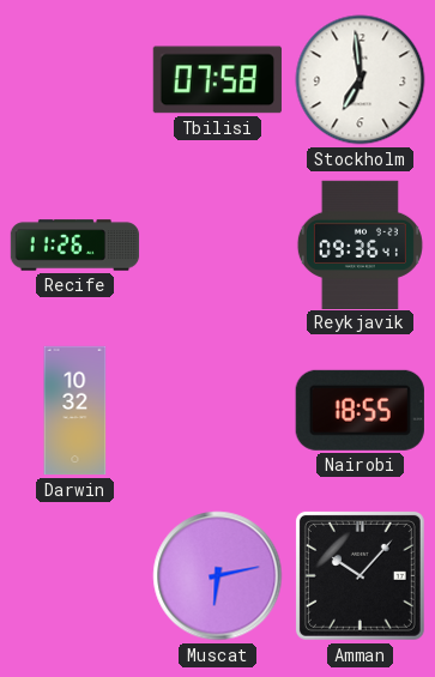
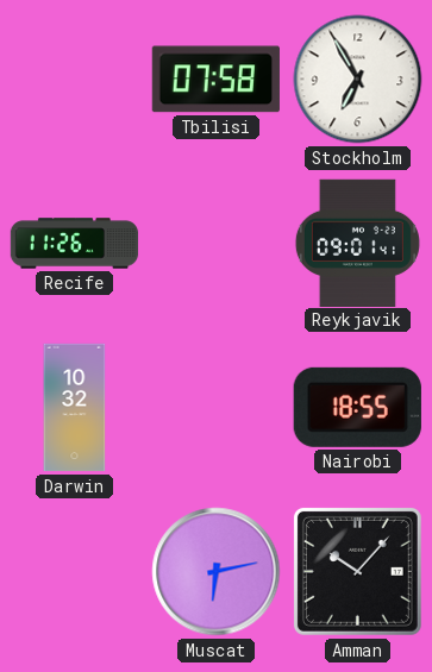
Stockholm: 6:59 -> 6:55
Reykjavik: 09:36 -> 09:01
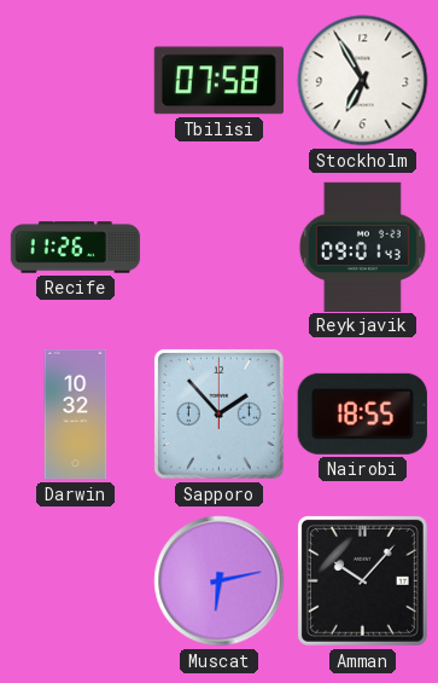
Reykjavik: 09:01:41 -> 09:01:43
Sapporo: none -> 1:53
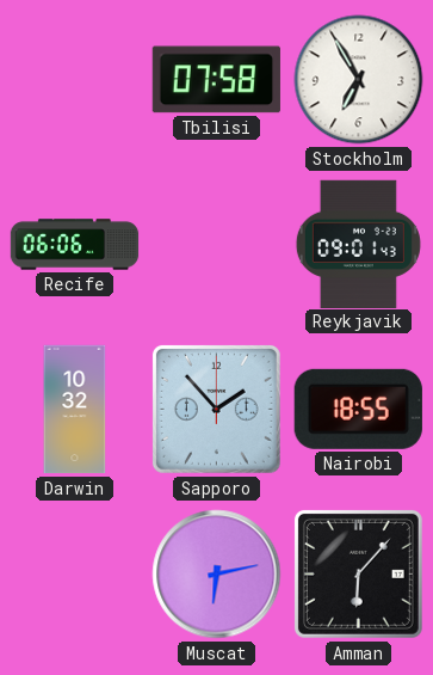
Recife: 11:26 -> 06:06
Amman: 10:07 -> 6:07
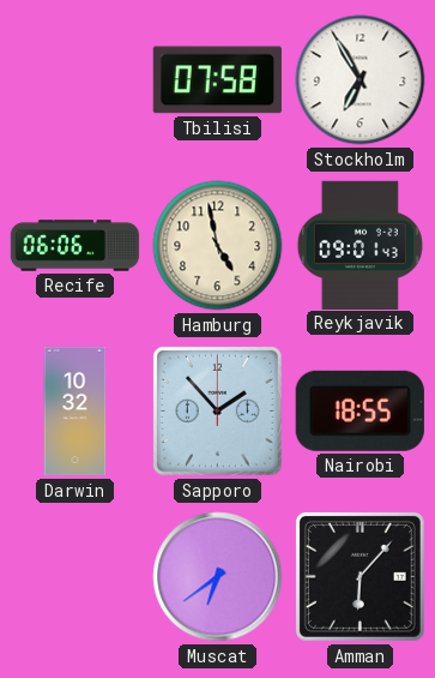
Hamburg: none -> 4:58
Muscat: 6:13 -> 6:39
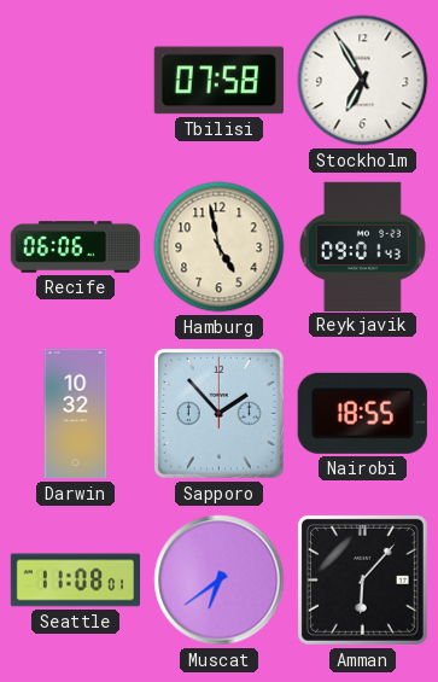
Seattle: none -> 11:08
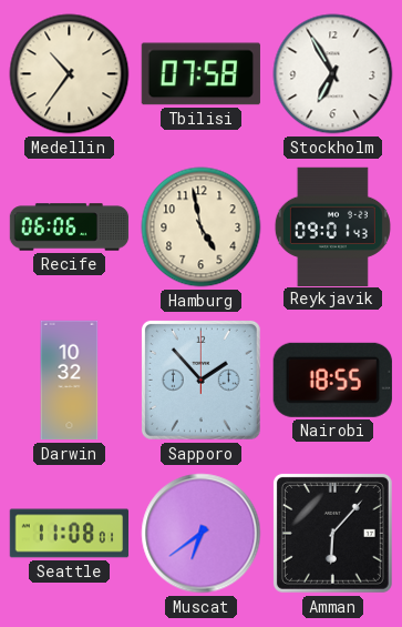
Medellin: none -> 10:36
